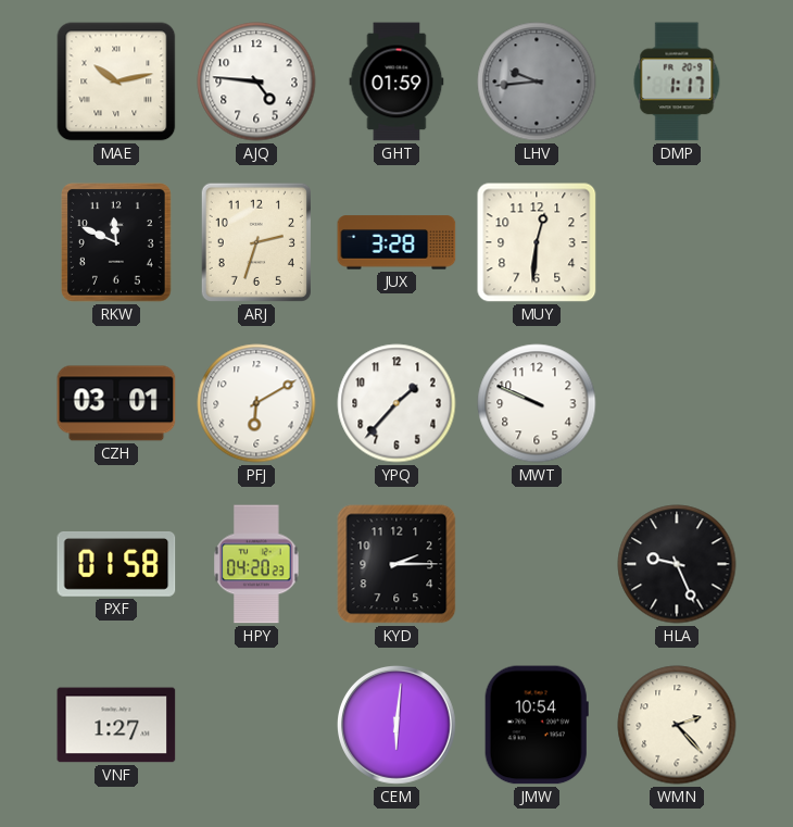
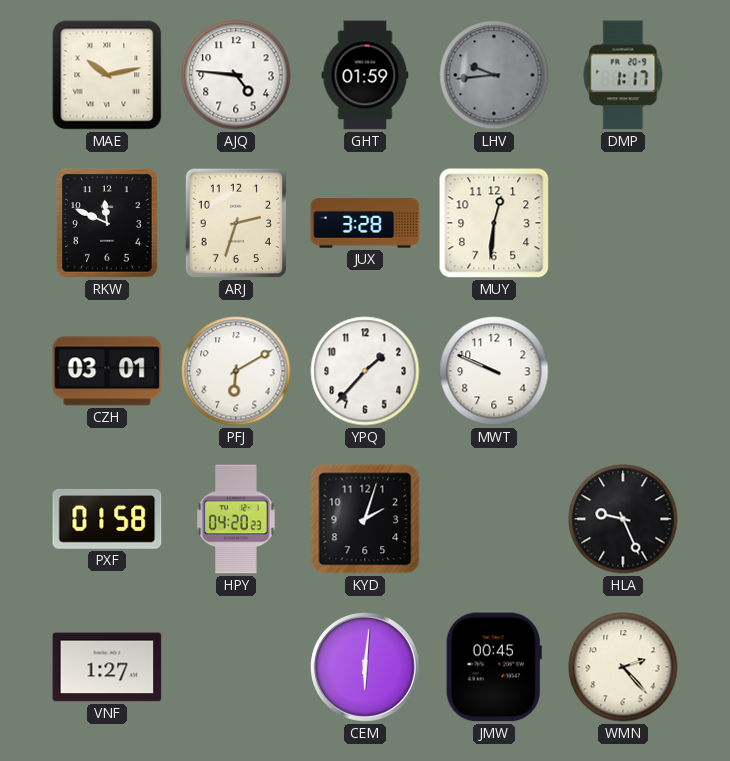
KYD: 2:15 -> 2:03
JMW: 10:54 -> 00:45
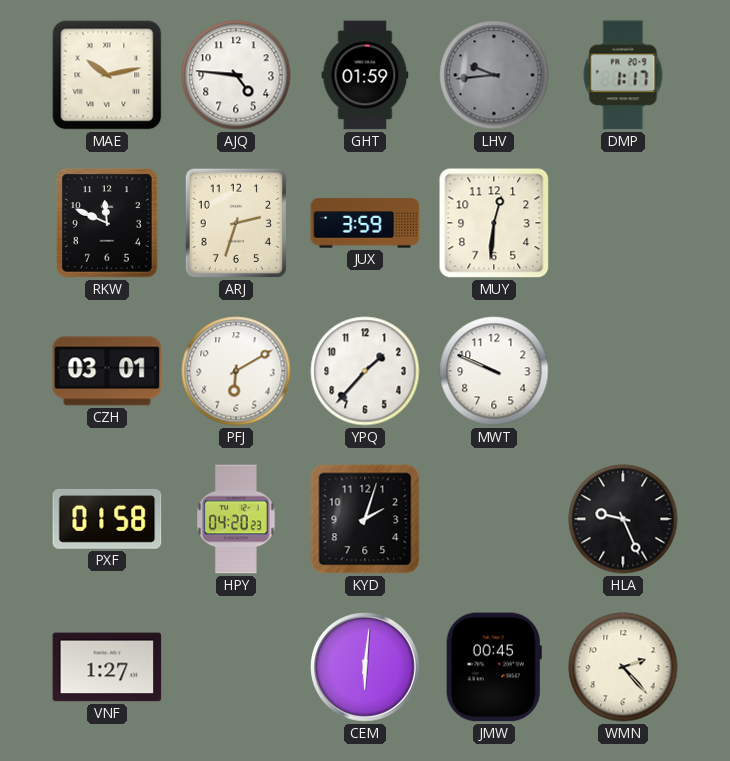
JUX: 3:28 -> 3:59
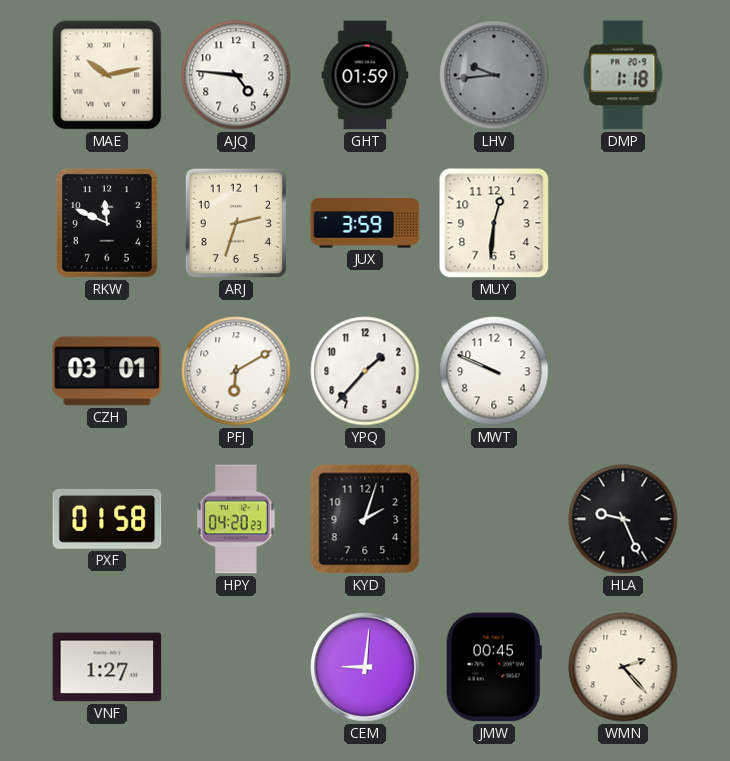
DMP: 1:17 -> 1:18
CEM: 6:01 -> 9:01
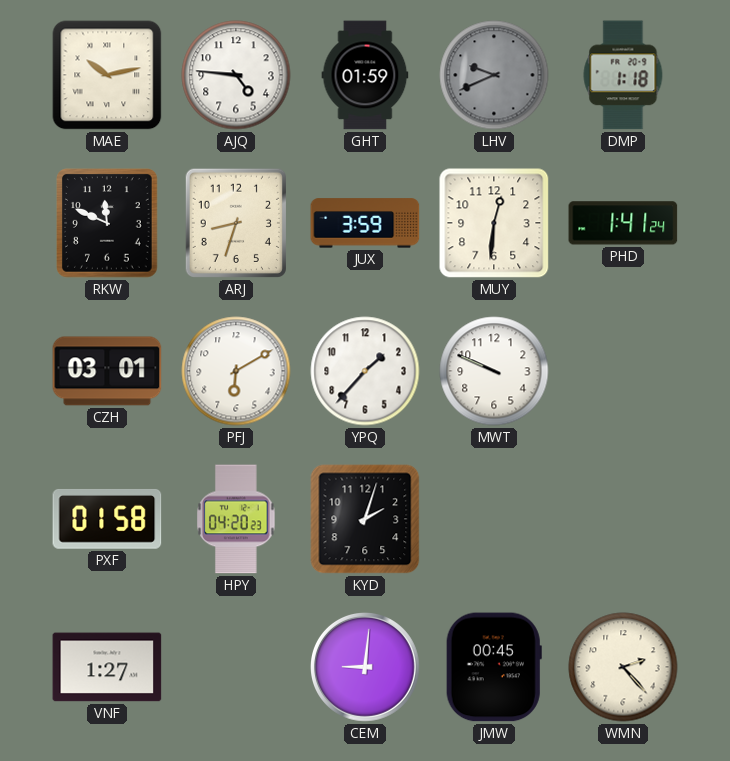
LHV: 9:44 -> 9:41
ARJ: 2:33 -> 8:33
PHD: none -> 1:41
HLA: 9:26 -> none
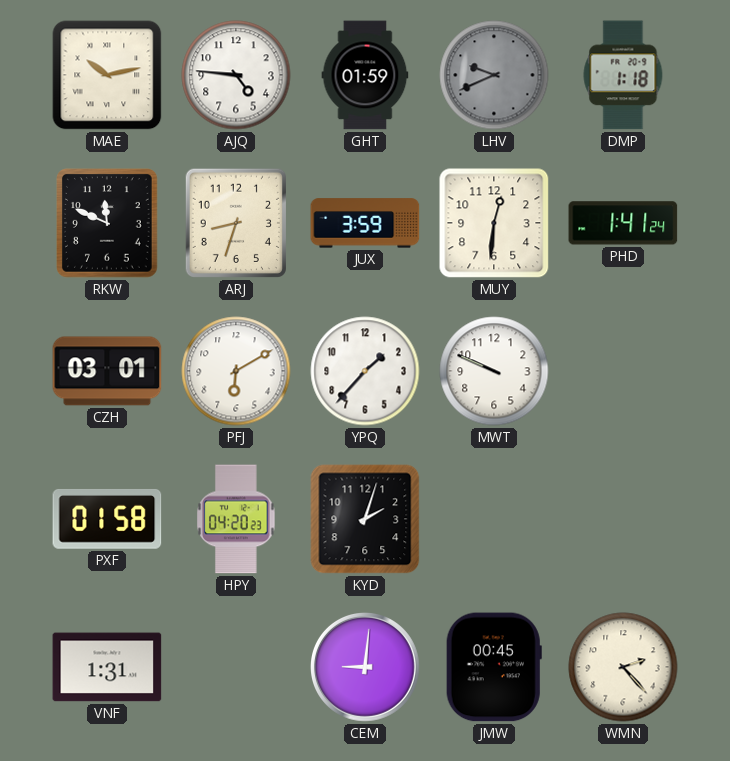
VNF: 1:27 -> 1:31
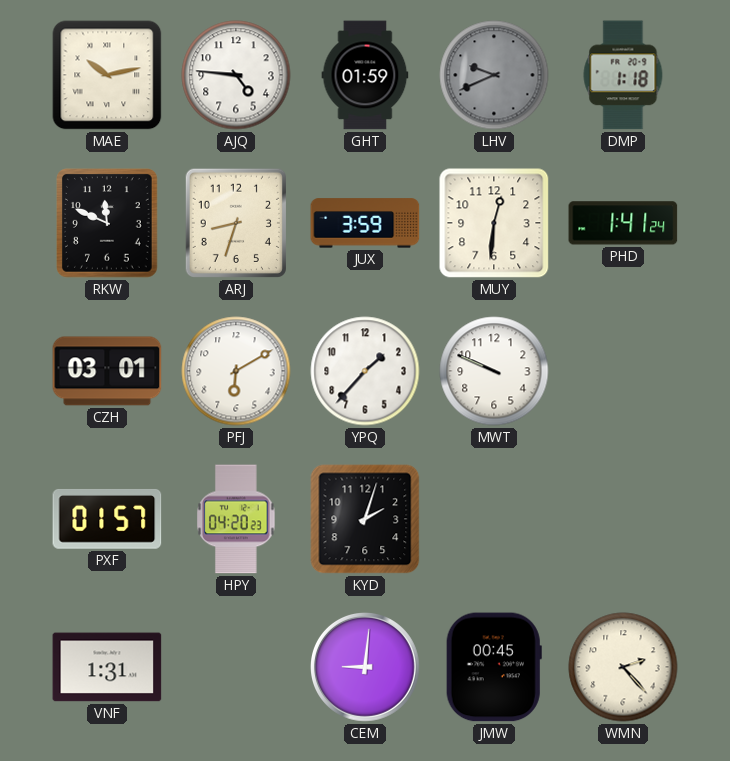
PXF: 01:58 -> 01:57
